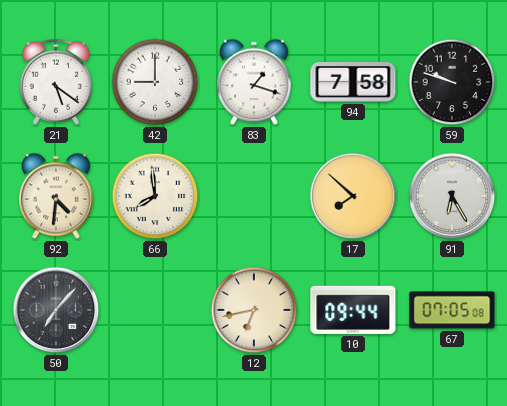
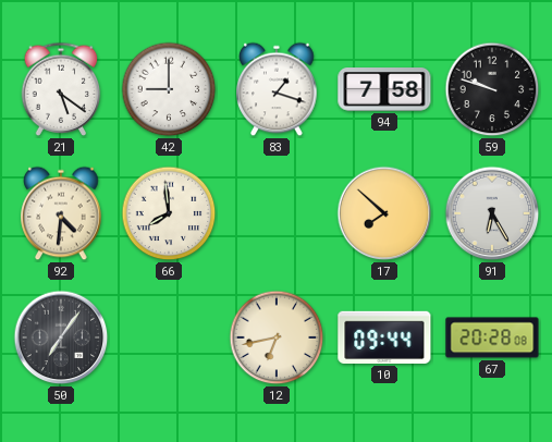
50: 7:07 -> 7:06
67: 07:05 -> 20:28
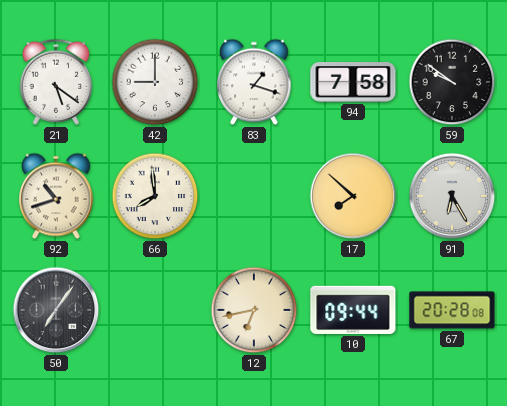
59: 9:48 -> 9:51
92: 4:31 -> 10:42
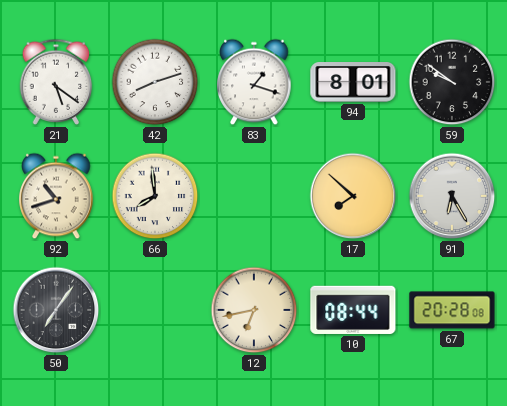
42: 9:00 -> 8:12
94: 7:58 -> 8:01
10: 09:44 -> 08:44
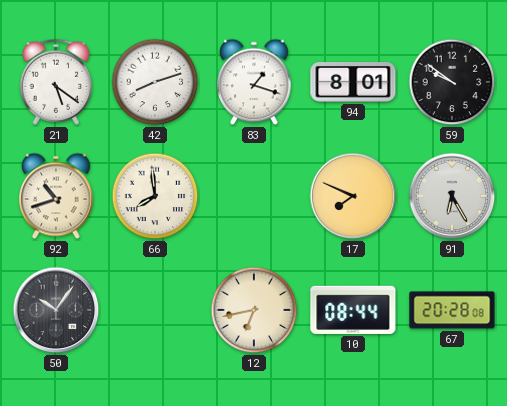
17: 7:52 -> 7:49
50: 7:06 -> 10:06
